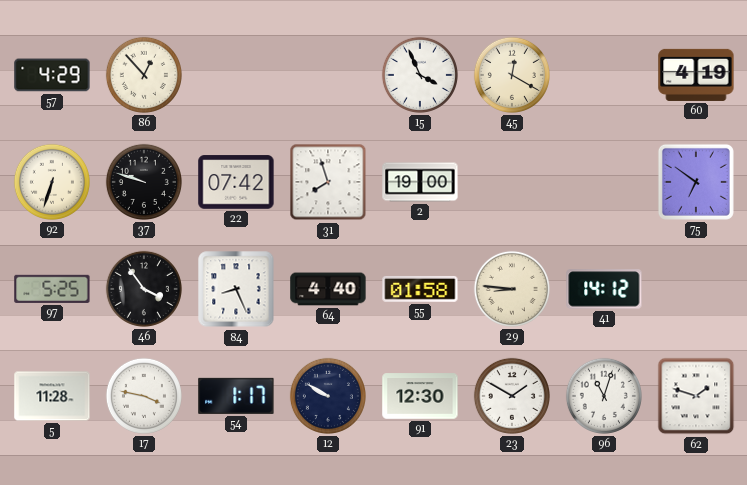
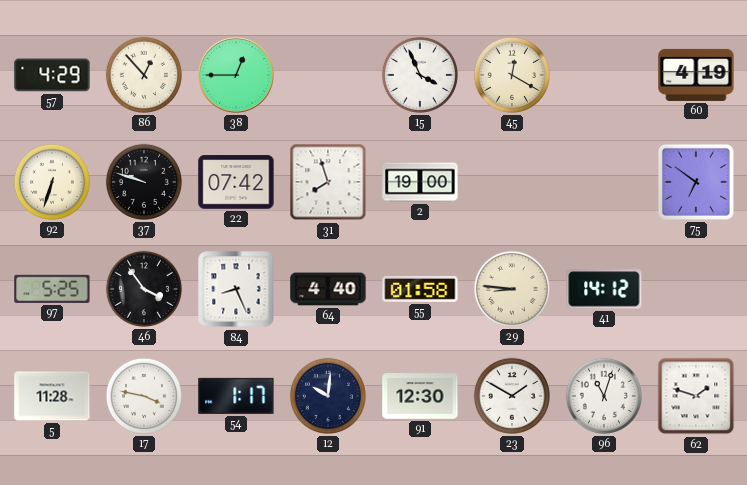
38: none -> 12:45
12: 9:50 -> 10:01
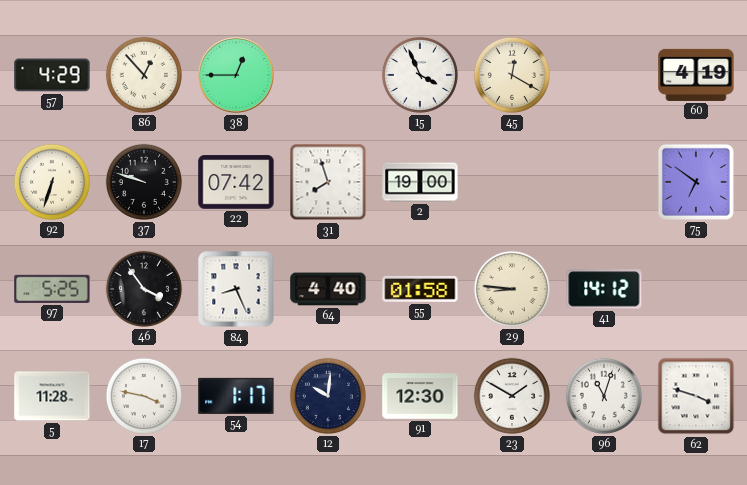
62: 1:48 -> 3:48
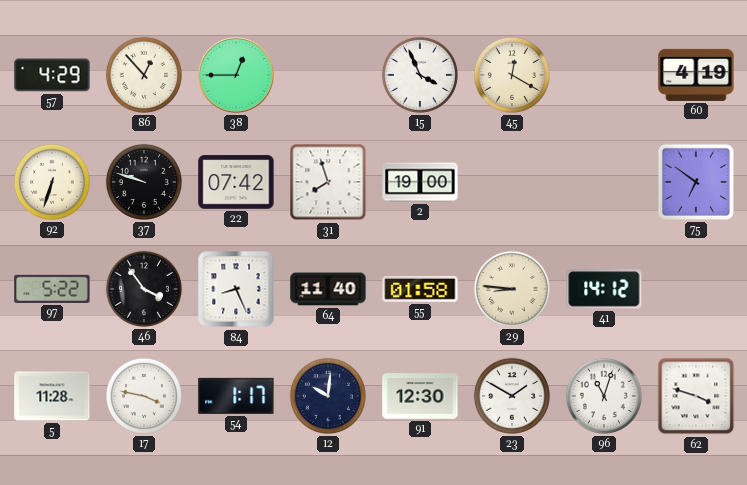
97: 5:25 -> 5:22
64: 4:40 -> 11:40
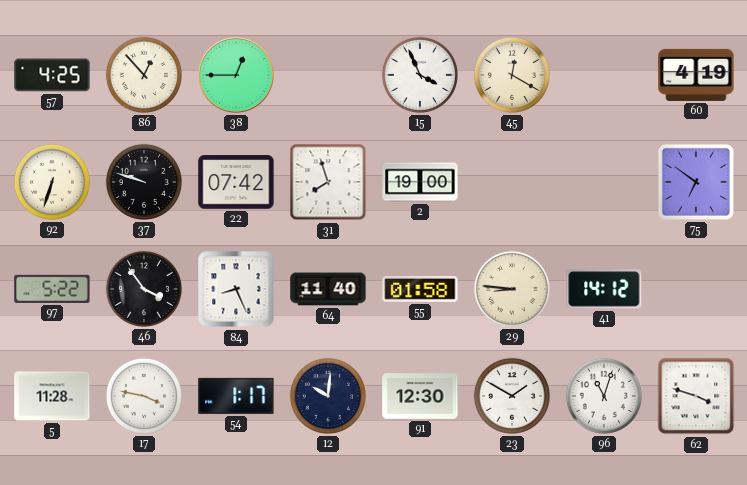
57: 4:29 -> 4:25
